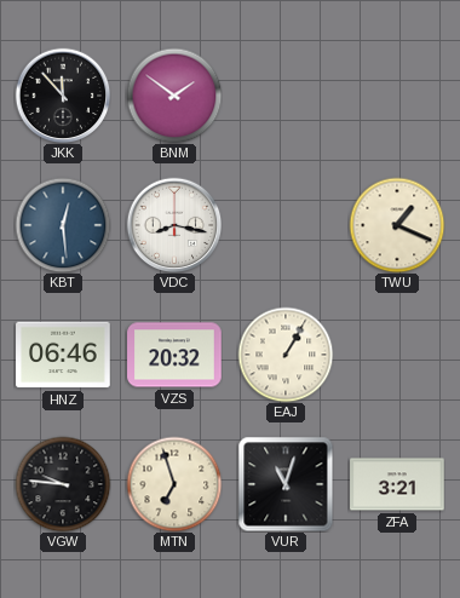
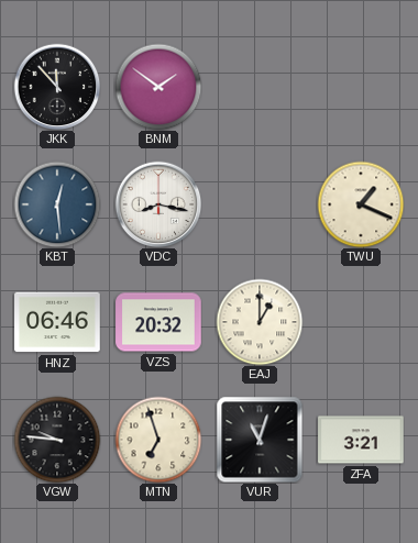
EAJ: 1:05 -> 1:00
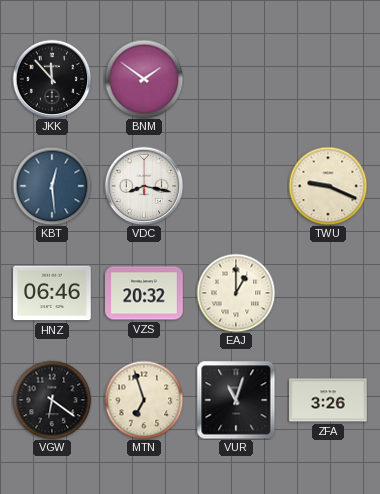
TWU: 1:19 -> 9:19
VGW: 9:46 -> 6:21
ZFA: 3:21 -> 3:26
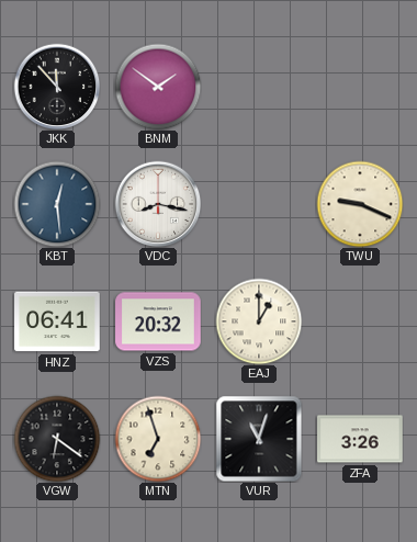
HNZ: 06:46 -> 06:41
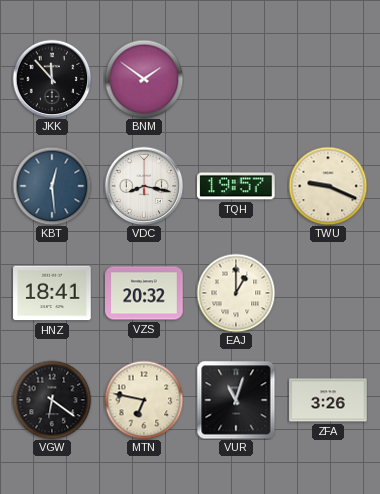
TQH: none -> 19:57
HNZ: 06:41 -> 18:41
MTN: 6:57 -> 6:47
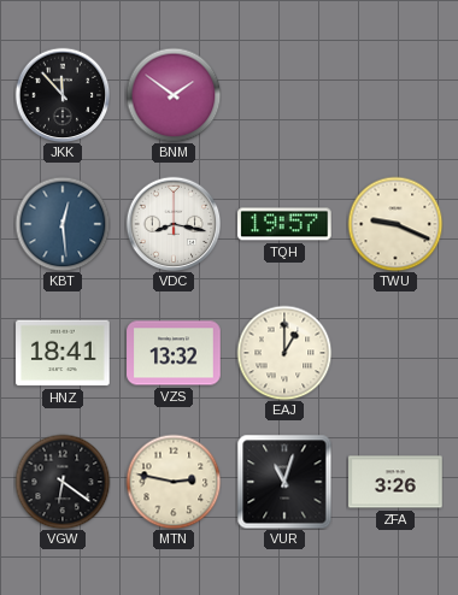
VZS: 20:32 -> 13:32
MTN: 6:47 -> 2:47
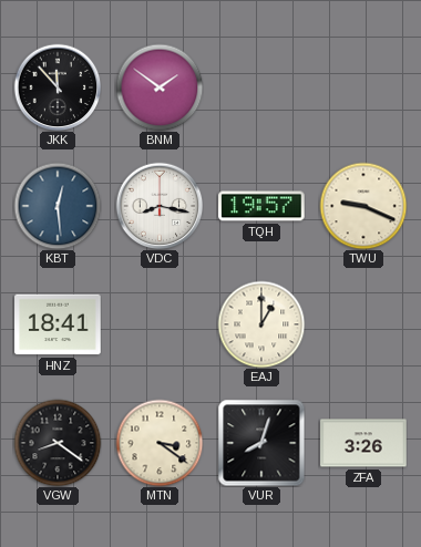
VZS: 13:32 -> none
VGW: 6:21 -> 8:21
MTN: 2:47 -> 3:21
VUR: 11:03 -> 8:03
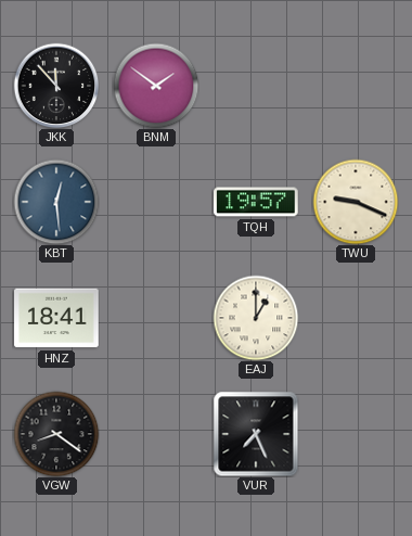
VDC: 8:17 -> none
MTN: 3:21 -> none
VUR: 8:03 -> 7:26
ZFA: 3:26 -> none
